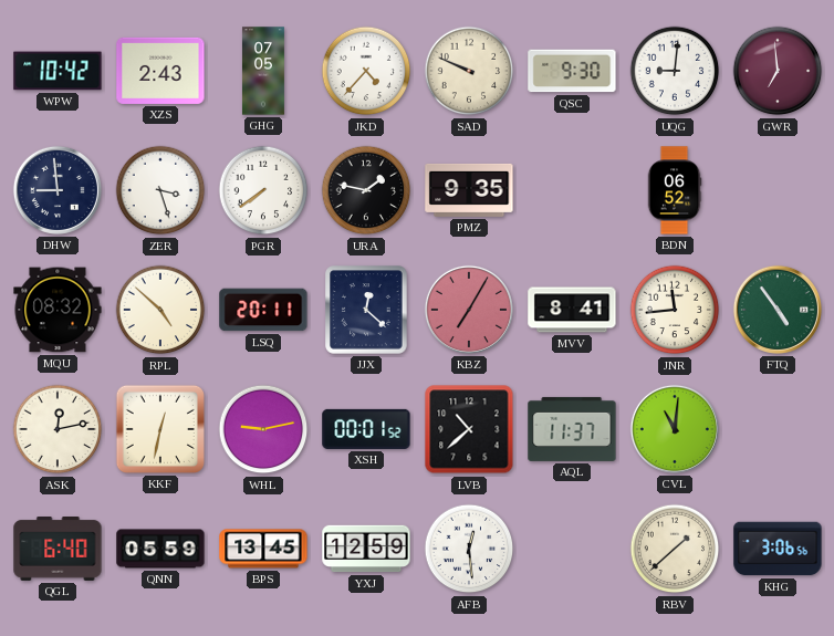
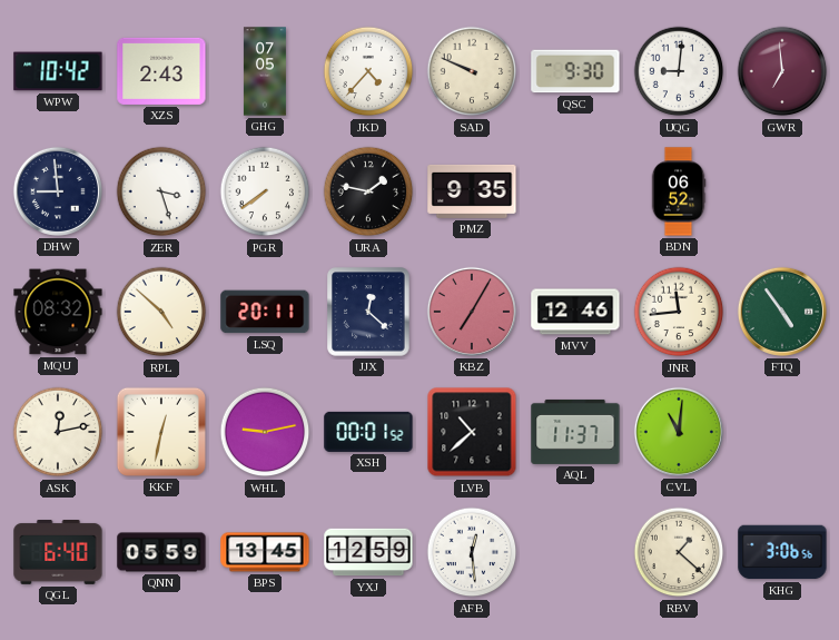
MVV: 8:41 -> 12:46
RBV: 1:38 -> 1:22
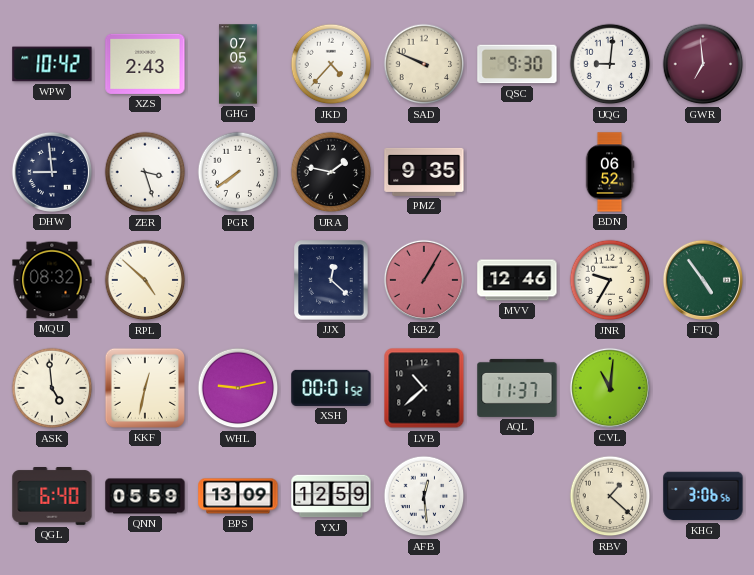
LSQ: 20:11 -> none
KBZ: 7:05 -> 1:05
JNR: 11:44 -> 9:35
ASK: 12:13 -> 4:59
BPS: 13:45 -> 13:09
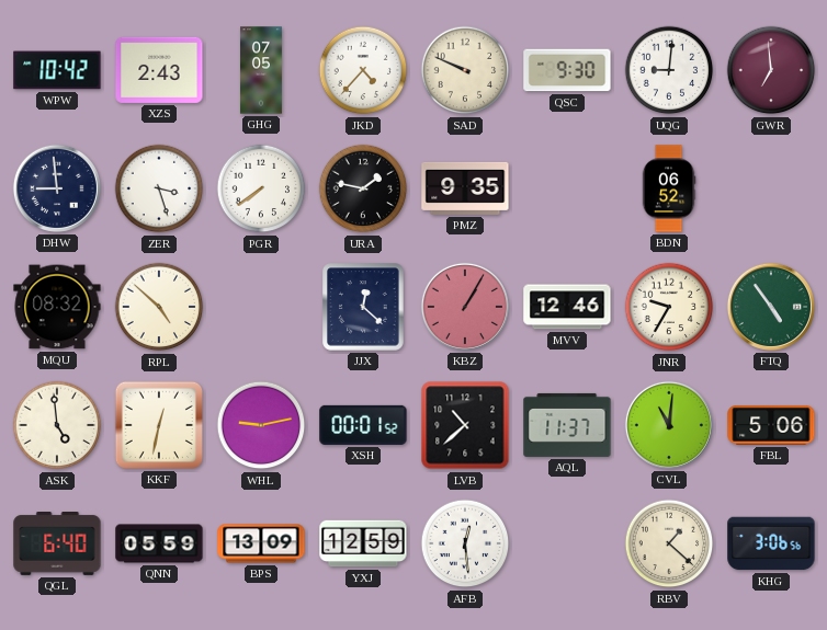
FBL: none -> 5:06
